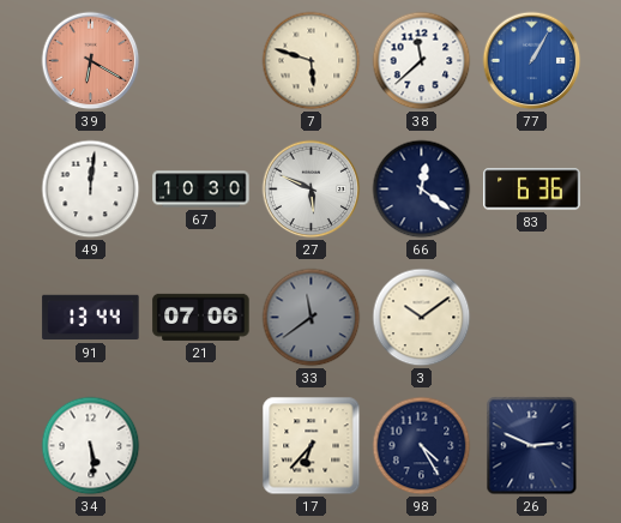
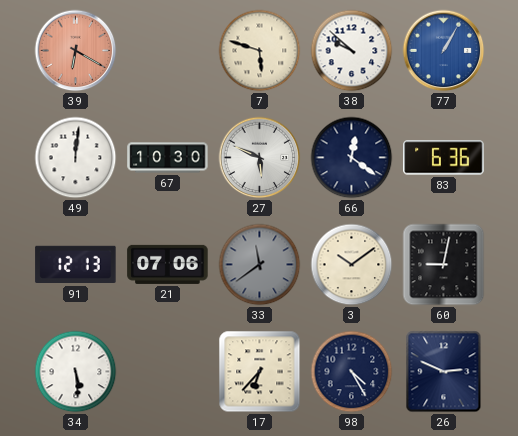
38: 11:38 -> 9:52
91: 13:44 -> 12:13
60: none -> 9:02
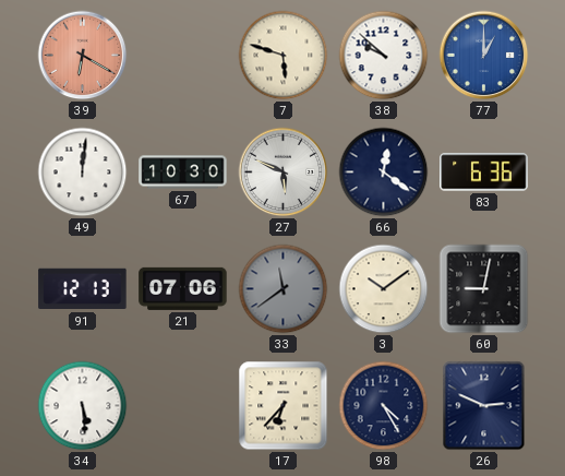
77: 1:05 -> 1:00
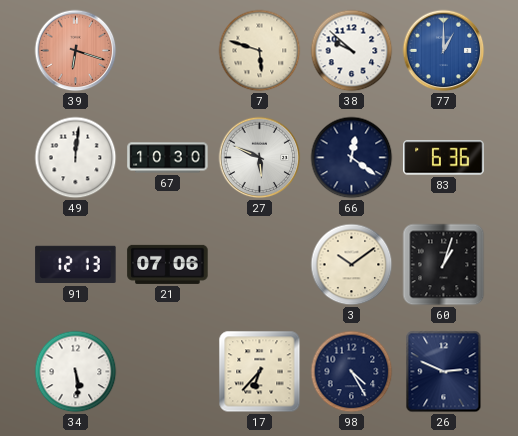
39: 6:20 -> 6:18
33: 11:39 -> none
60: 9:02 -> 1:03
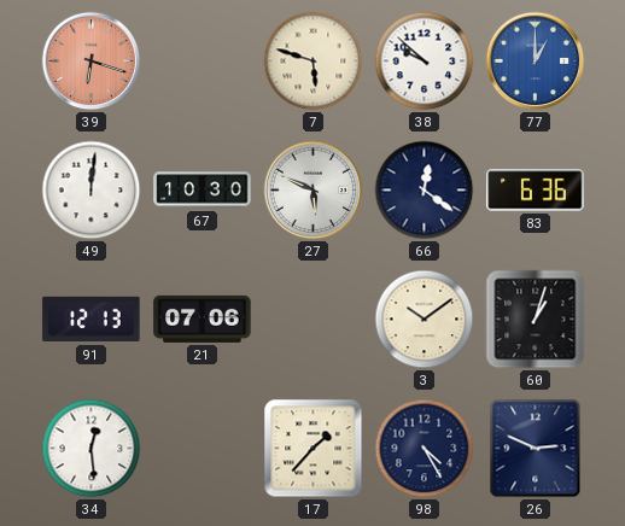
34: 5:29 -> 12:29
17: 6:37 -> 1:37
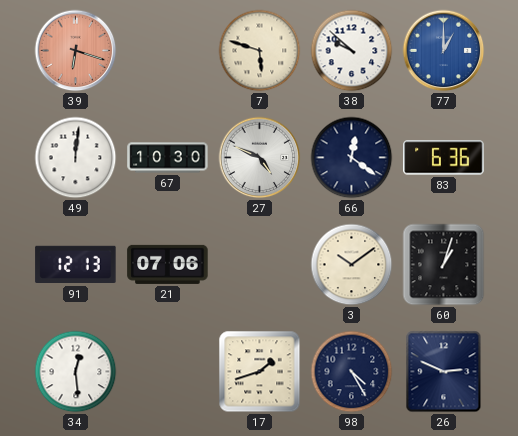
27: 5:49 -> 4:49
17: 1:37 -> 1:42
